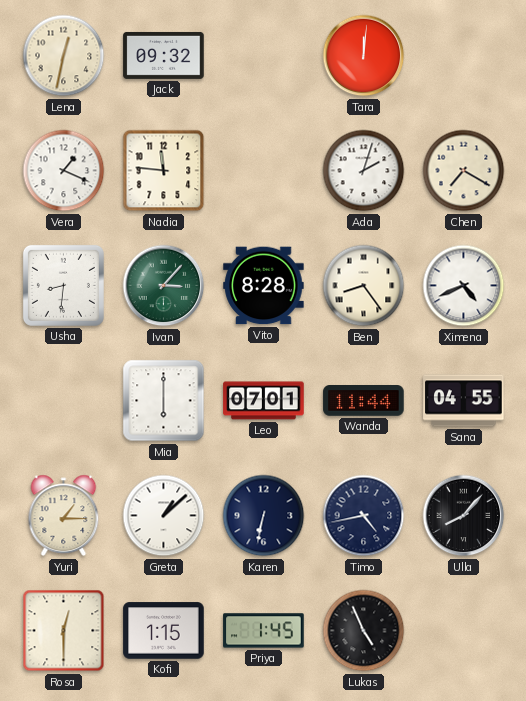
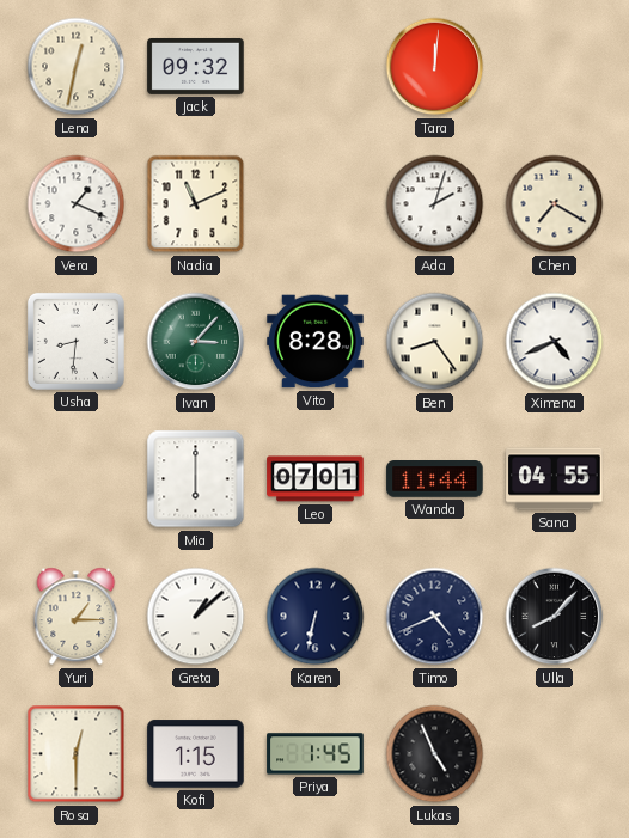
Nadia: 11:46 -> 11:11
Timo: 4:43 -> 4:41
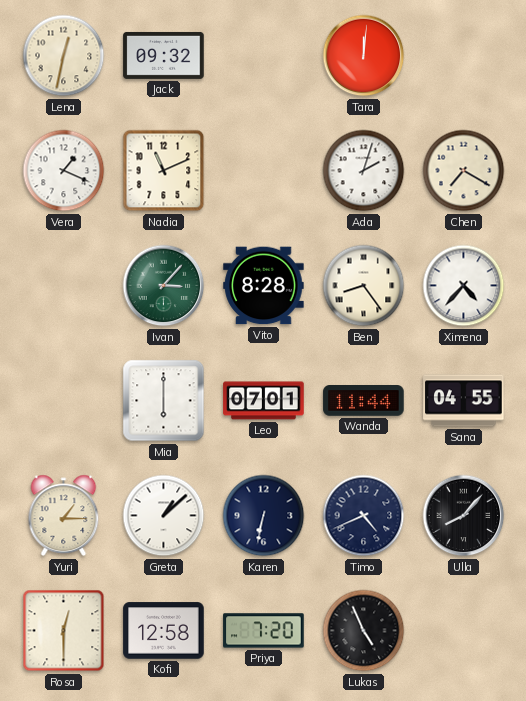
Usha: 8:31 -> none
Ximena: 4:41 -> 4:37
Kofi: 1:15 -> 12:58
Priya: 1:45 -> 7:20
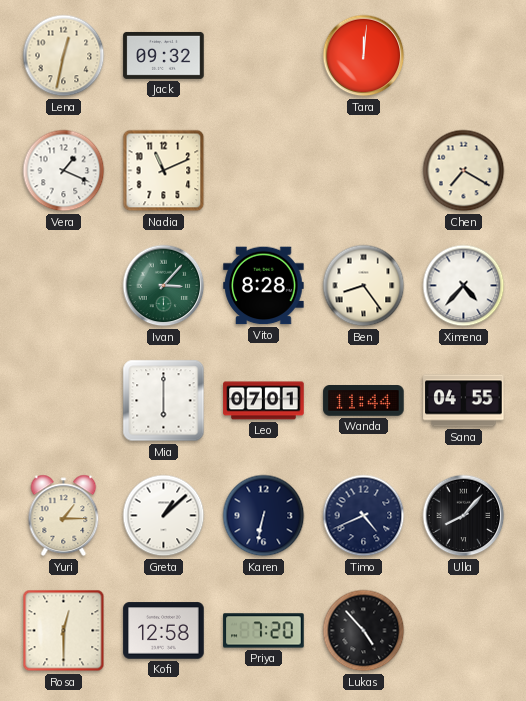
Ada: 2:03 -> none
Lukas: 4:56 -> 4:53
